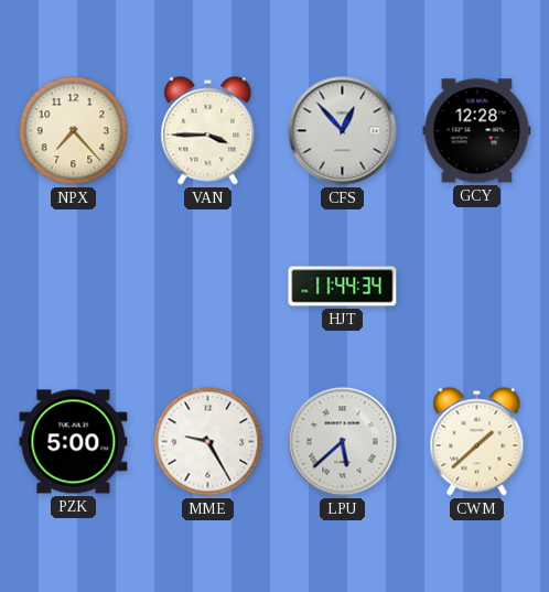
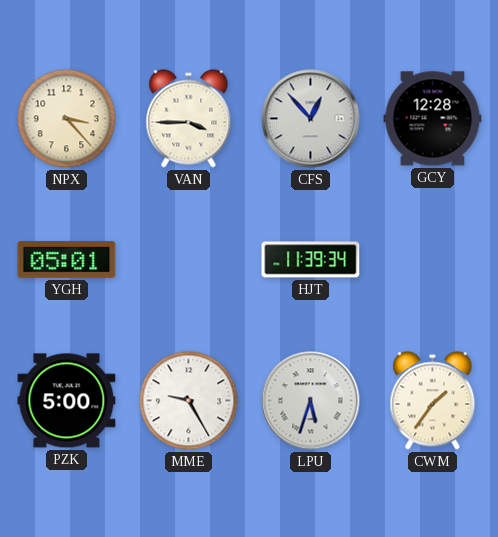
NPX: 7:23 -> 3:23
YGH: none -> 05:01
HJT: 11:44 -> 11:39
LPU: 5:38 -> 5:33
CWM: 1:38 -> 1:36
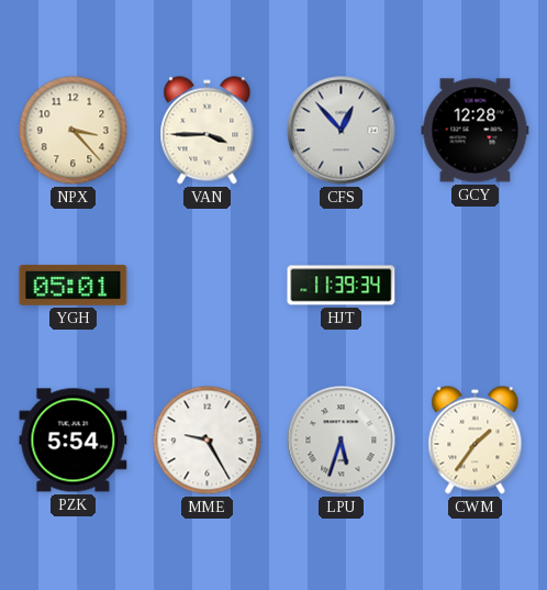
PZK: 5:00 -> 5:54
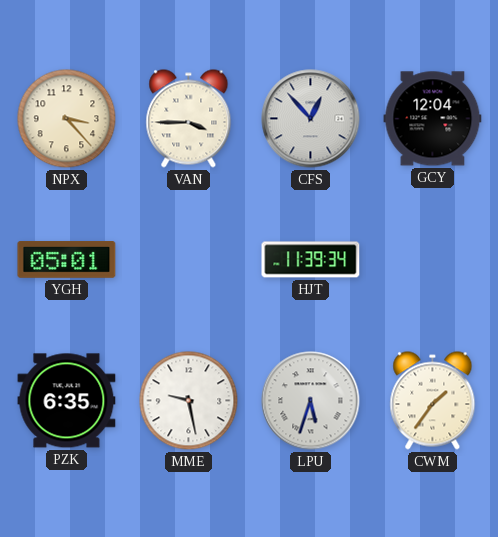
GCY: 12:28 -> 12:04
PZK: 5:54 -> 6:35
MME: 9:25 -> 9:28
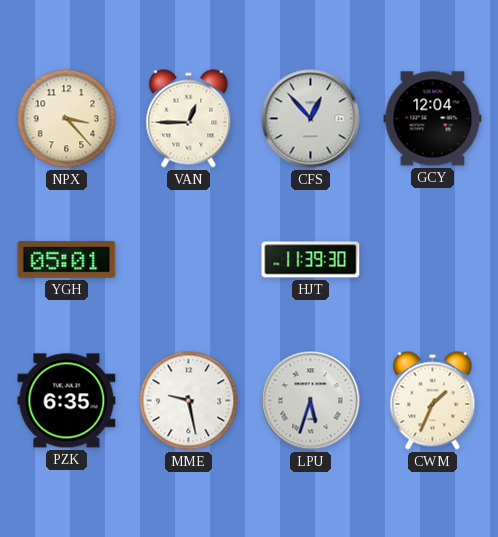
VAN: 3:45 -> 12:45
HJT: 11:39:34 -> 11:39:30
CWM: 1:36 -> 1:34
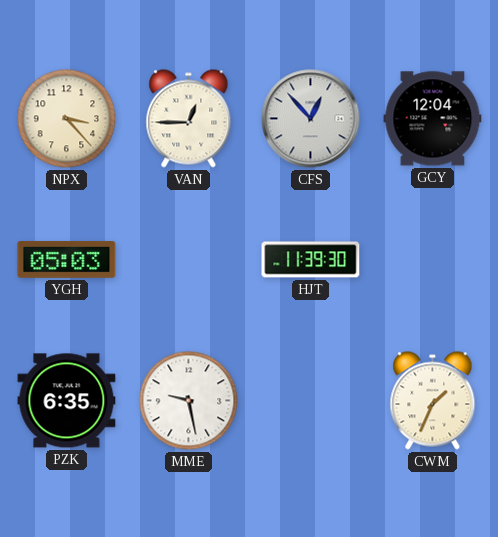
YGH: 05:01 -> 05:03
LPU: 5:33 -> none
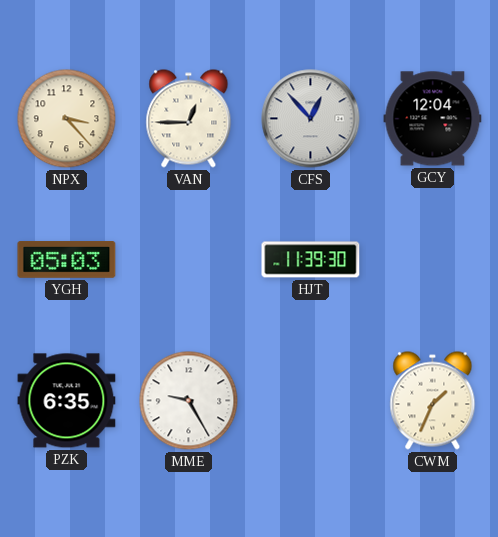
MME: 9:28 -> 9:25
